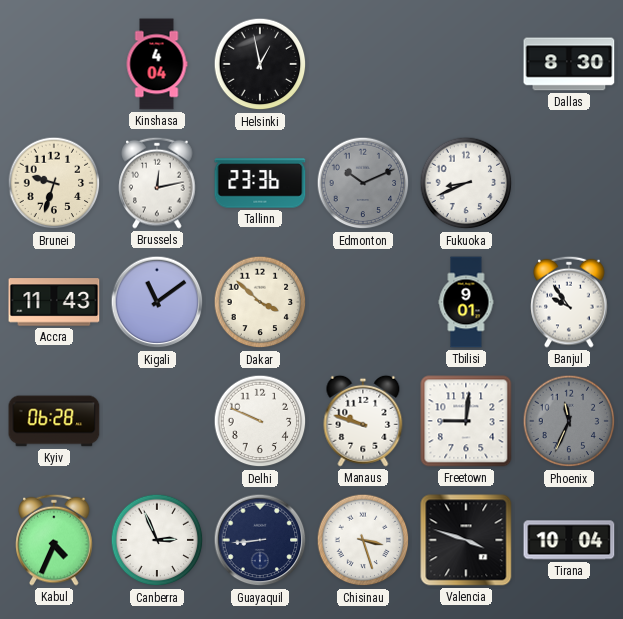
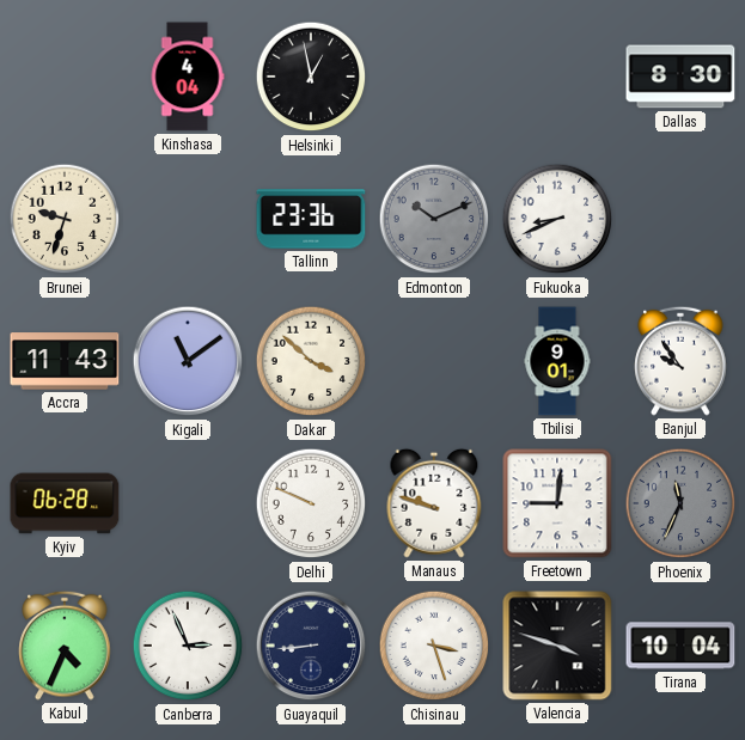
Brussels: 12:13 -> none
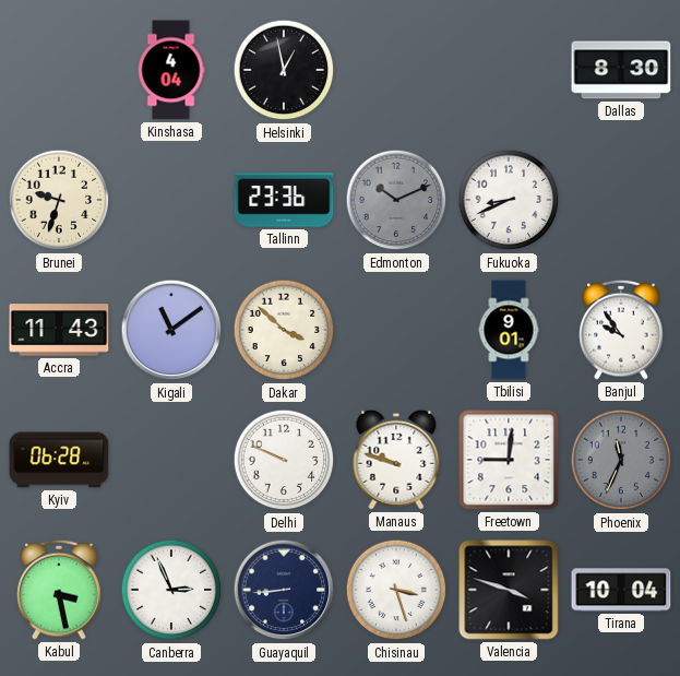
Kabul: 4:34 -> 3:28
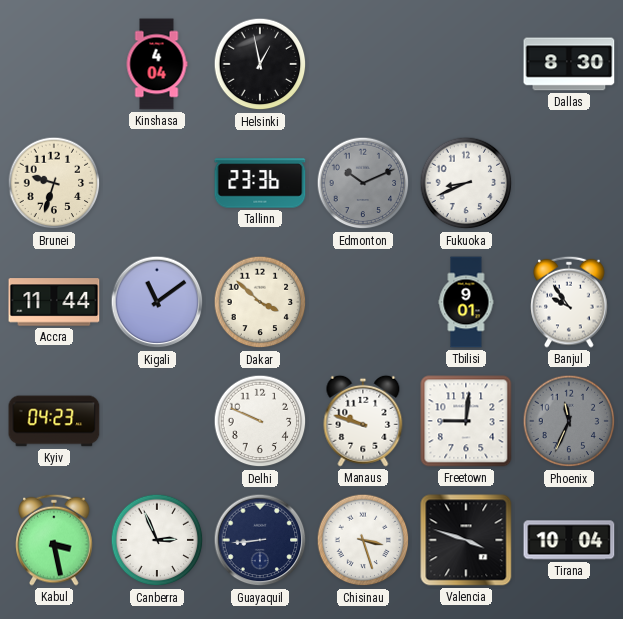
Accra: 11:43 -> 11:44
Kyiv: 06:28 -> 04:23
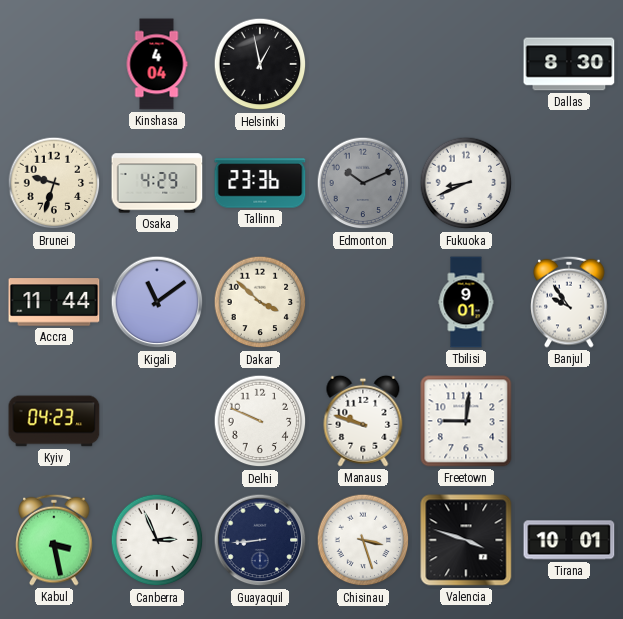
Osaka: none -> 4:29
Phoenix: 11:34 -> none
Tirana: 10:04 -> 10:01
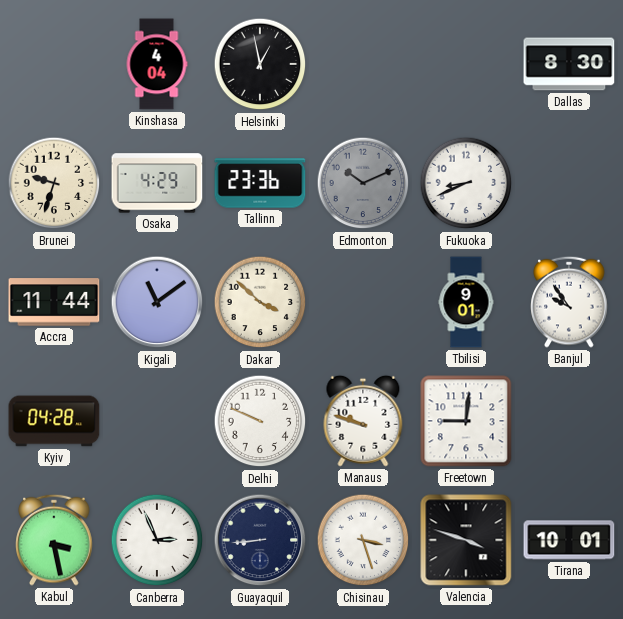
Kyiv: 04:23 -> 04:28
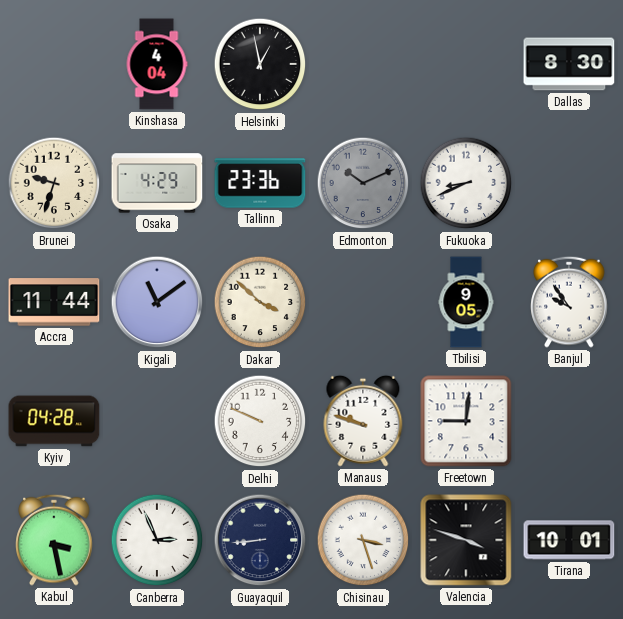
Tbilisi: 9:01 -> 9:05
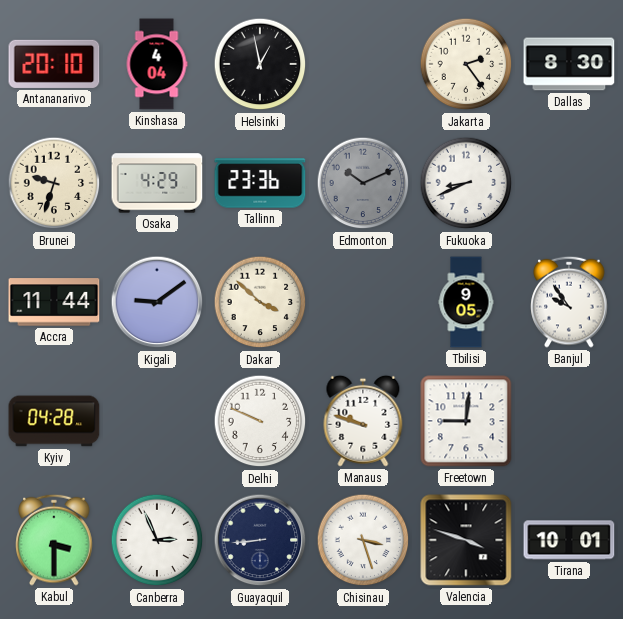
Antananarivo: none -> 20:10
Jakarta: none -> 2:24
Kigali: 11:09 -> 9:09
Kabul: 3:28 -> 3:30
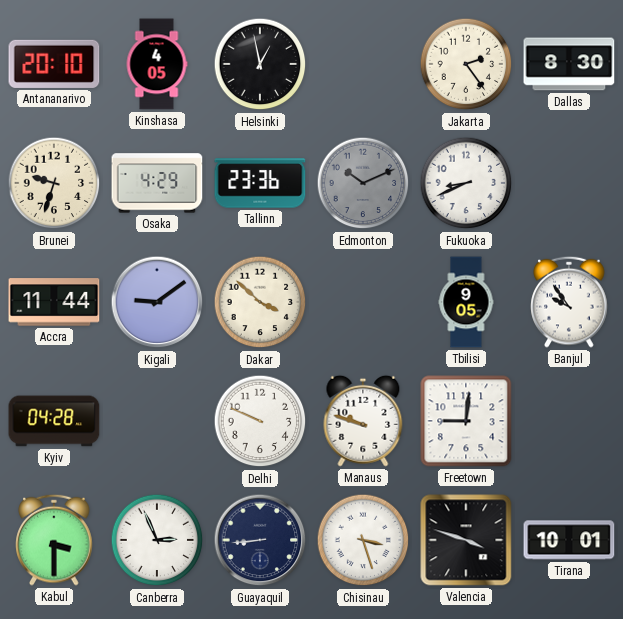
Kinshasa: 4:04 -> 4:05
